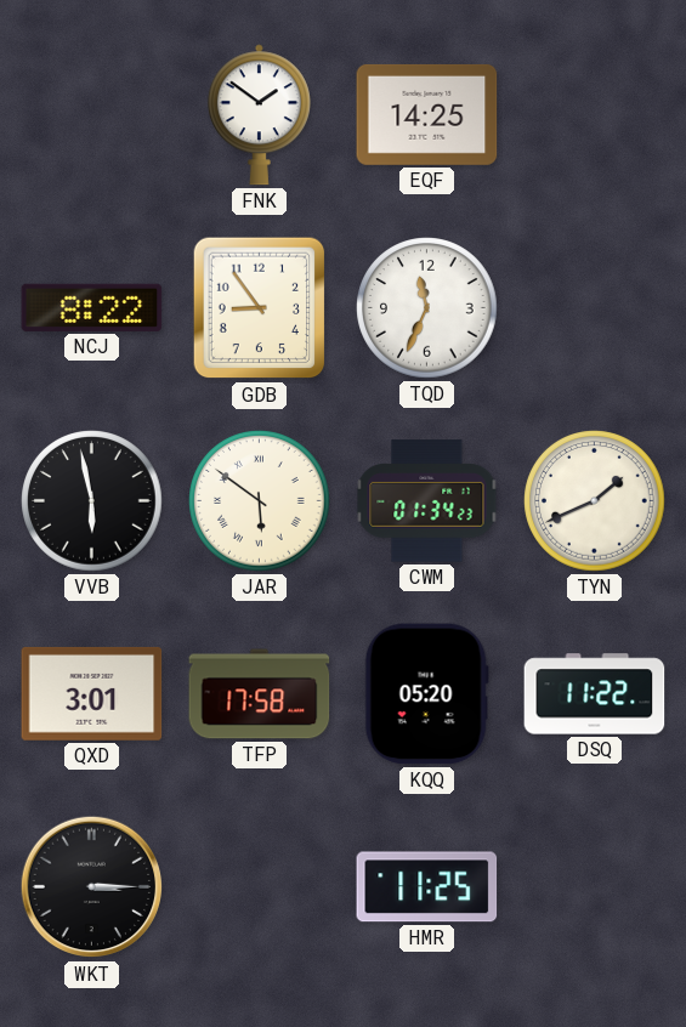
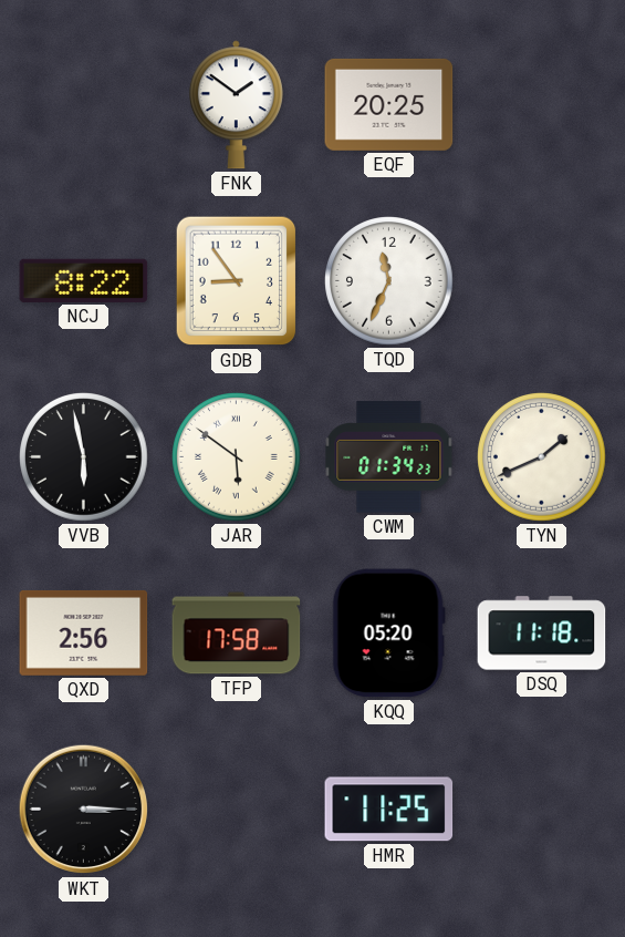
EQF: 14:25 -> 20:25
QXD: 3:01 -> 2:56
DSQ: 11:22 -> 11:18
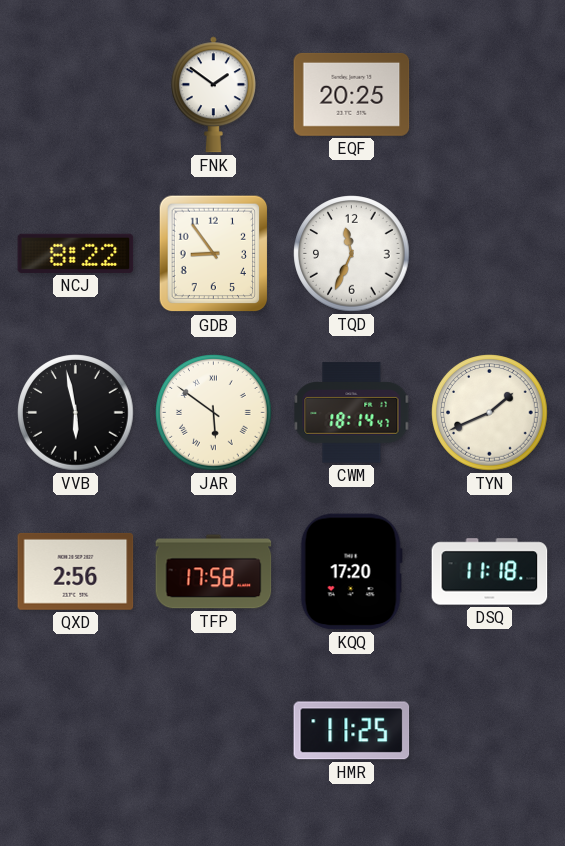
CWM: 01:34 -> 18:14
KQQ: 05:20 -> 17:20
WKT: 3:15 -> none
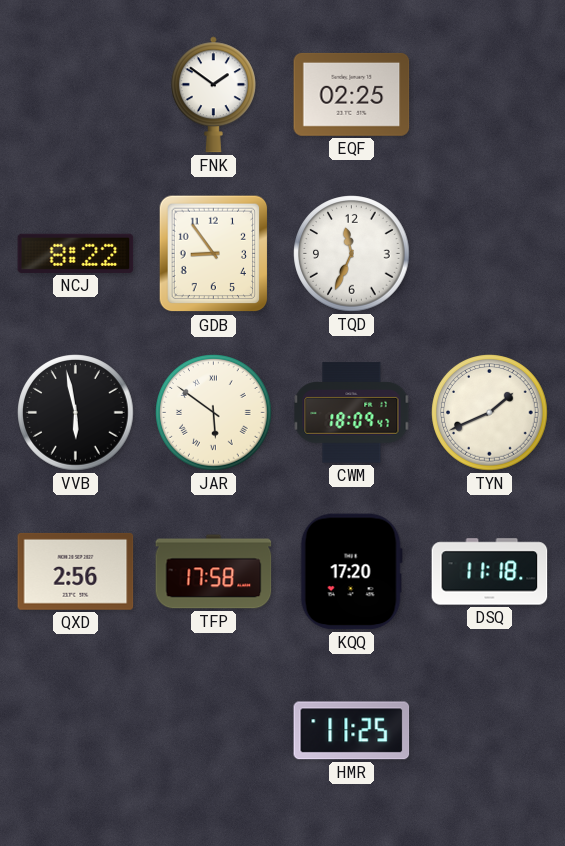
EQF: 20:25 -> 02:25
CWM: 18:14 -> 18:09
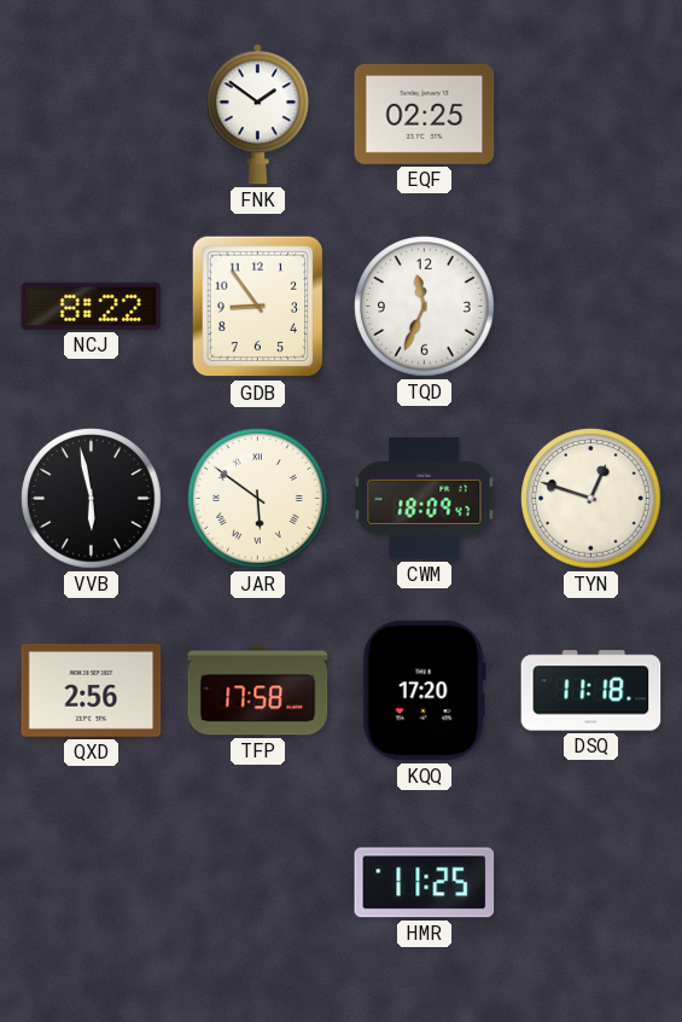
TYN: 1:41 -> 12:48
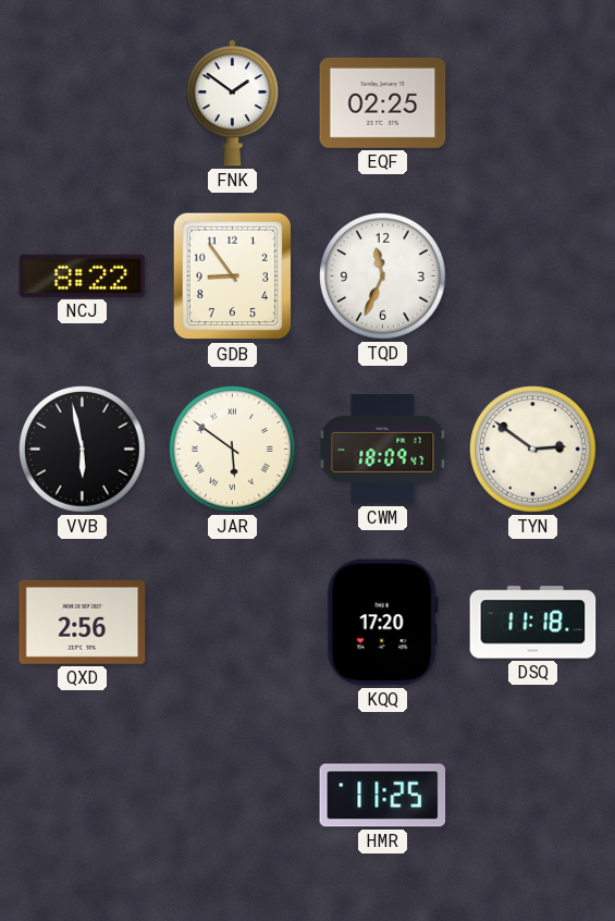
TYN: 12:48 -> 2:51
TFP: 17:58 -> none
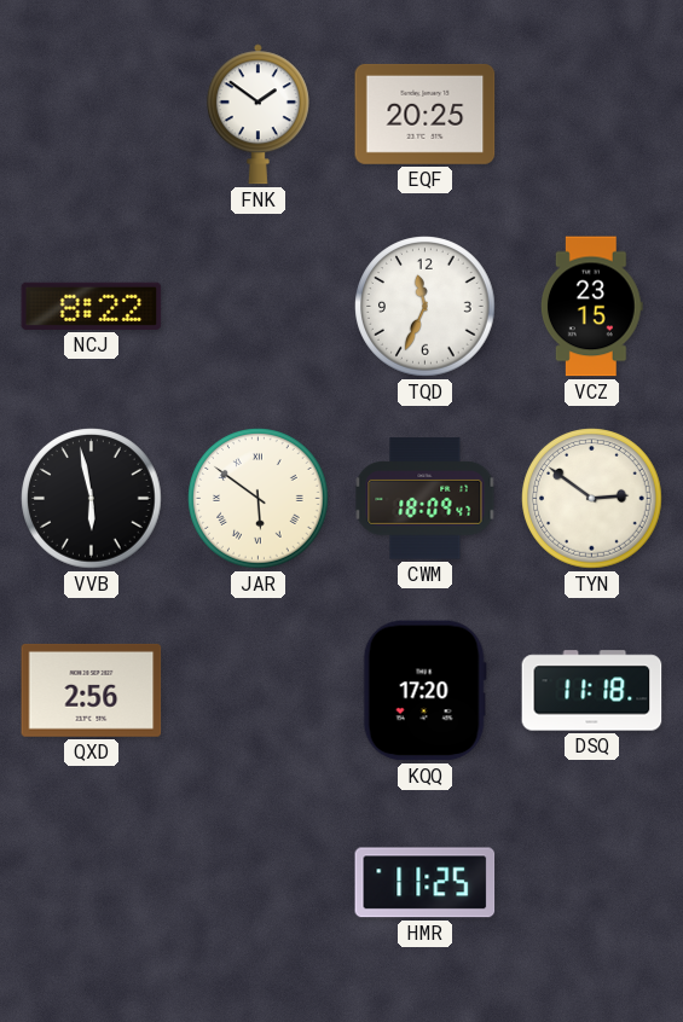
EQF: 02:25 -> 20:25
GDB: 8:54 -> none
VCZ: none -> 23:15
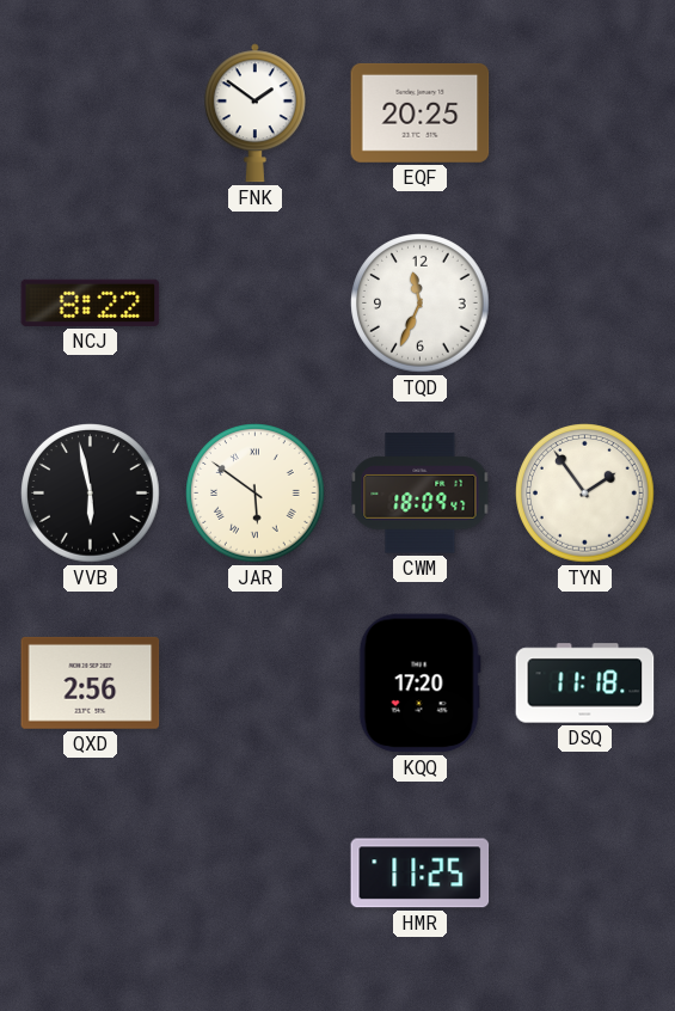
VCZ: 23:15 -> none
TYN: 2:51 -> 1:54
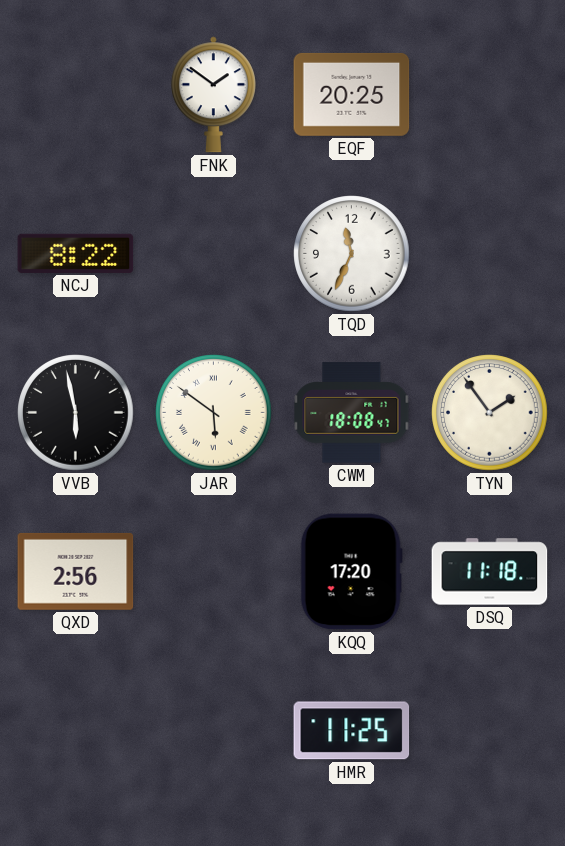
CWM: 18:09 -> 18:08
